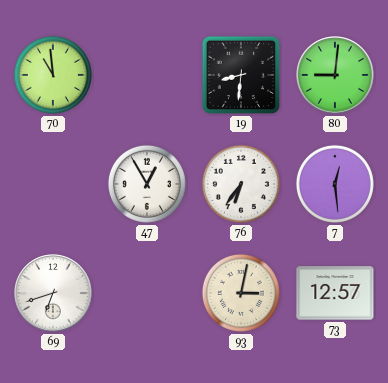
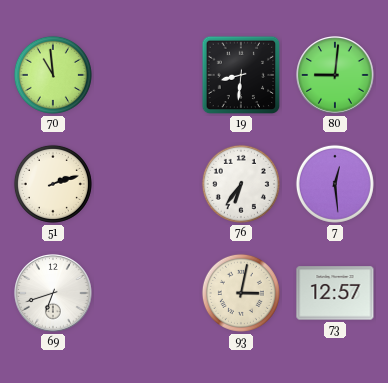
51: none -> 2:12
47: 12:55 -> none
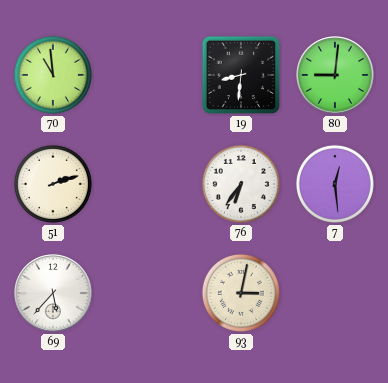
69: 6:42 -> 5:37
73: 12:57 -> none
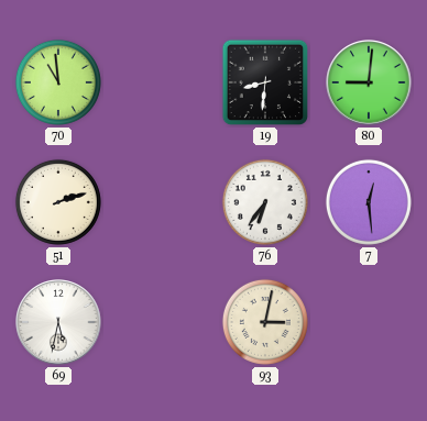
69: 5:37 -> 5:32
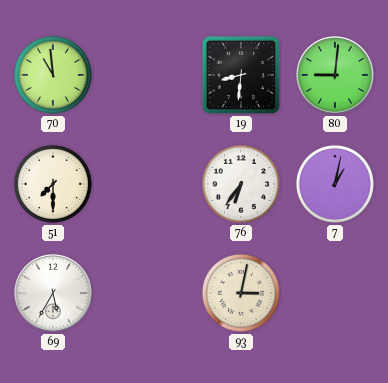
51: 2:12 -> 7:30
7: 12:29 -> 1:02
69: 5:32 -> 5:35
